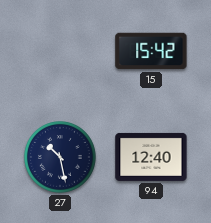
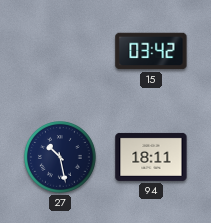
15: 15:42 -> 03:42
94: 12:40 -> 18:11
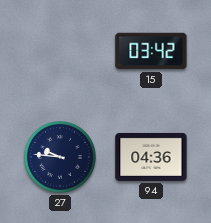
27: 10:28 -> 9:46
94: 18:11 -> 04:36
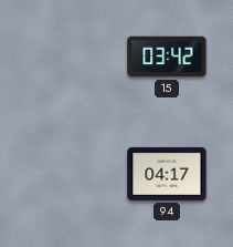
27: 9:46 -> none
94: 04:36 -> 04:17
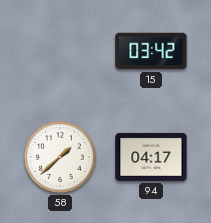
58: none -> 1:38
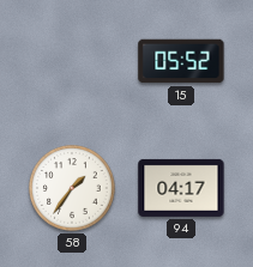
15: 03:42 -> 05:52
58: 1:38 -> 1:36
